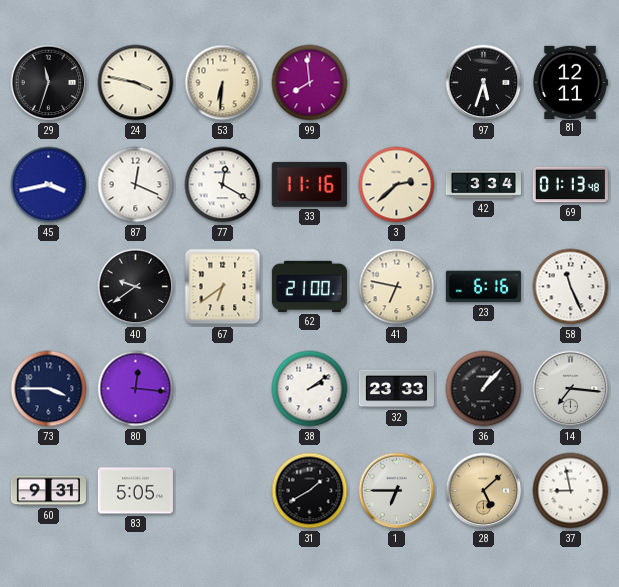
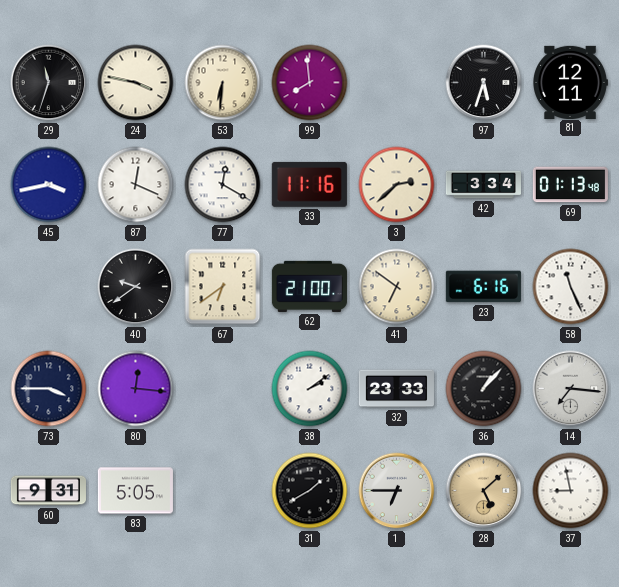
41: 6:47 -> 6:51
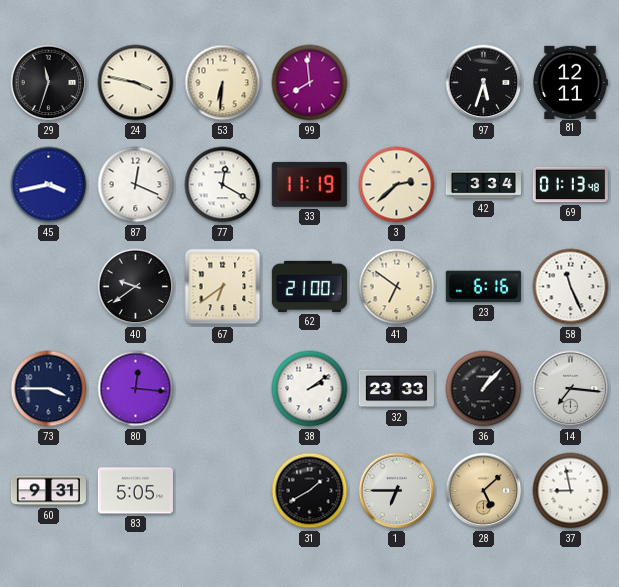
33: 11:16 -> 11:19
